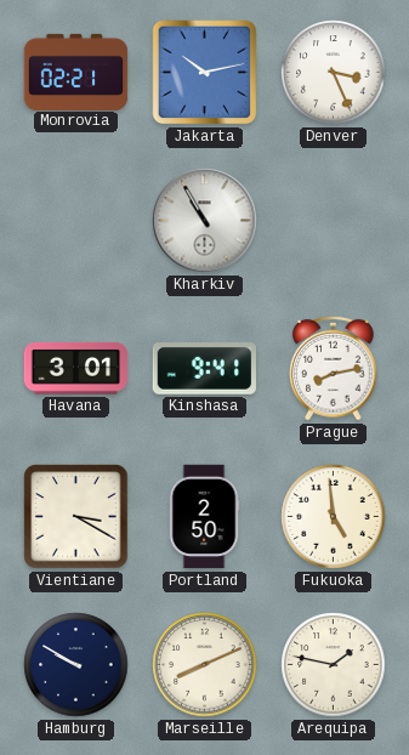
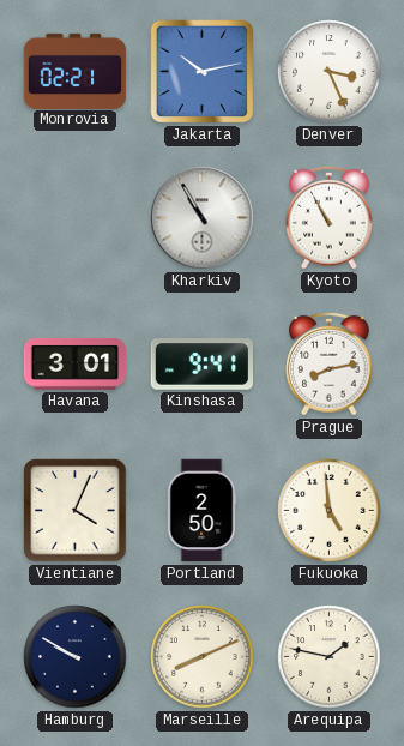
Kyoto: none -> 10:55
Vientiane: 3:20 -> 4:04
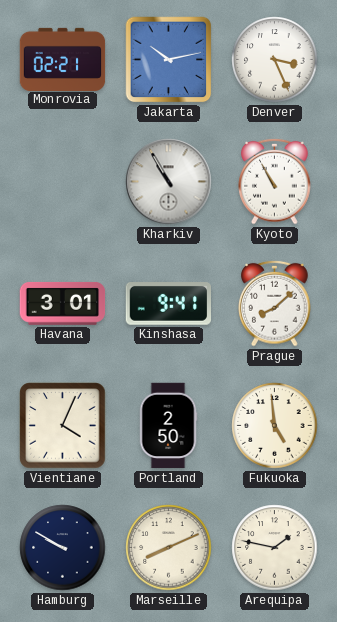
Prague: 8:13 -> 8:08
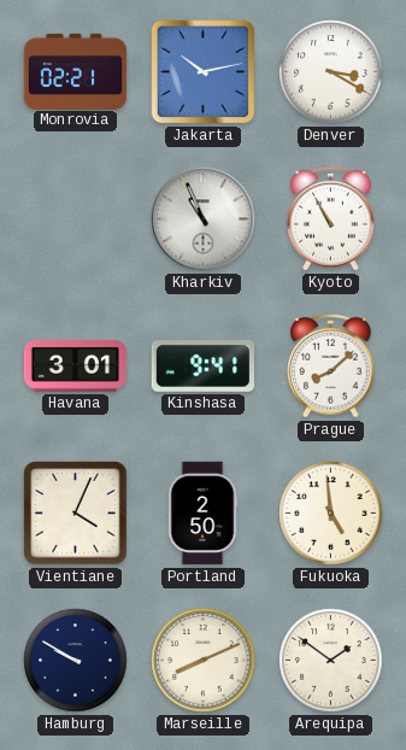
Denver: 3:26 -> 3:20
Kharkiv: 10:55 -> 10:56
Arequipa: 1:47 -> 1:51
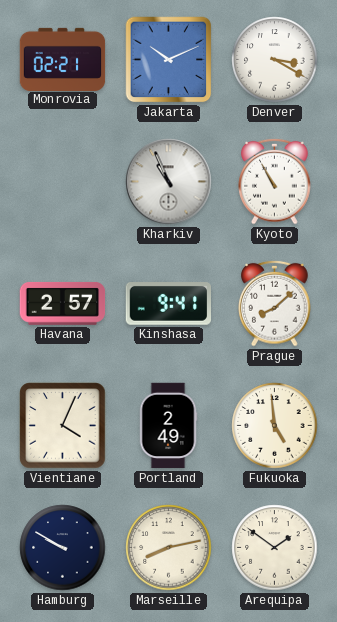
Jakarta: 10:13 -> 10:11
Havana: 3:01 -> 2:57
Portland: 2:50 -> 2:49
Marseille: 8:11 -> 8:13
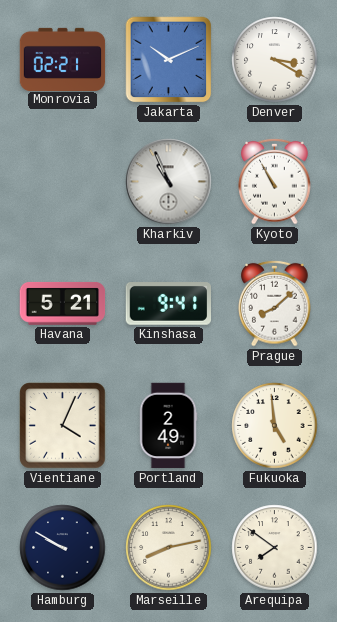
Havana: 2:57 -> 5:21
Arequipa: 1:51 -> 7:51
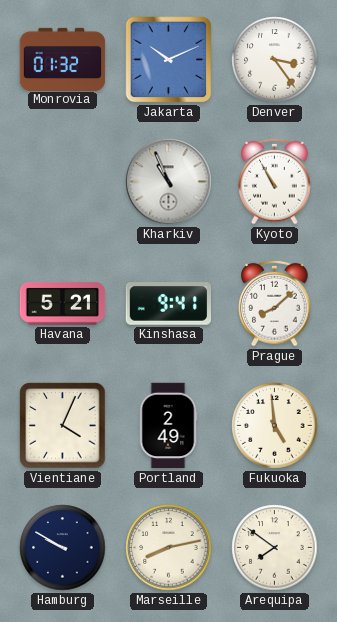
Monrovia: 02:21 -> 01:32
Denver: 3:20 -> 3:24
